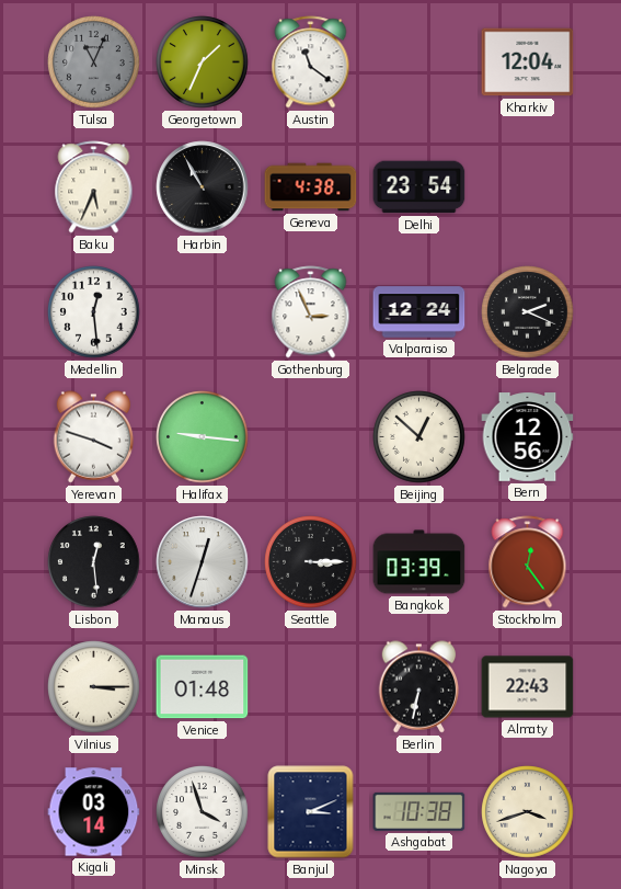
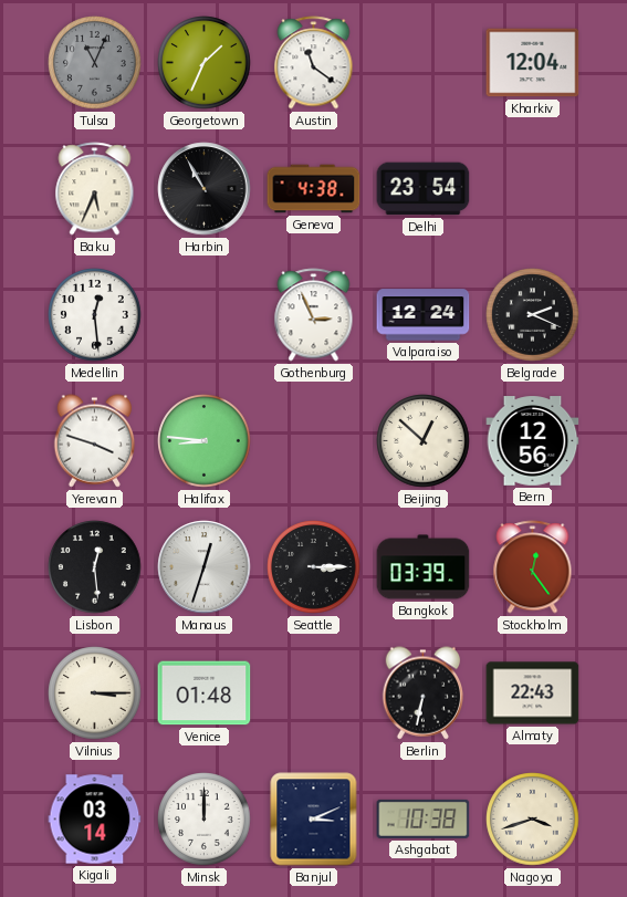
Halifax: 9:16 -> 8:46
Minsk: 3:57 -> 12:00
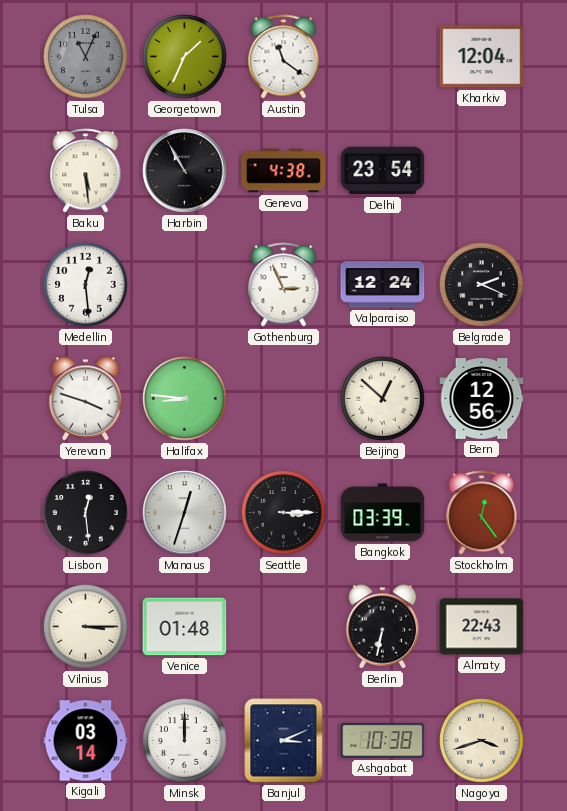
Baku: 5:34 -> 5:29
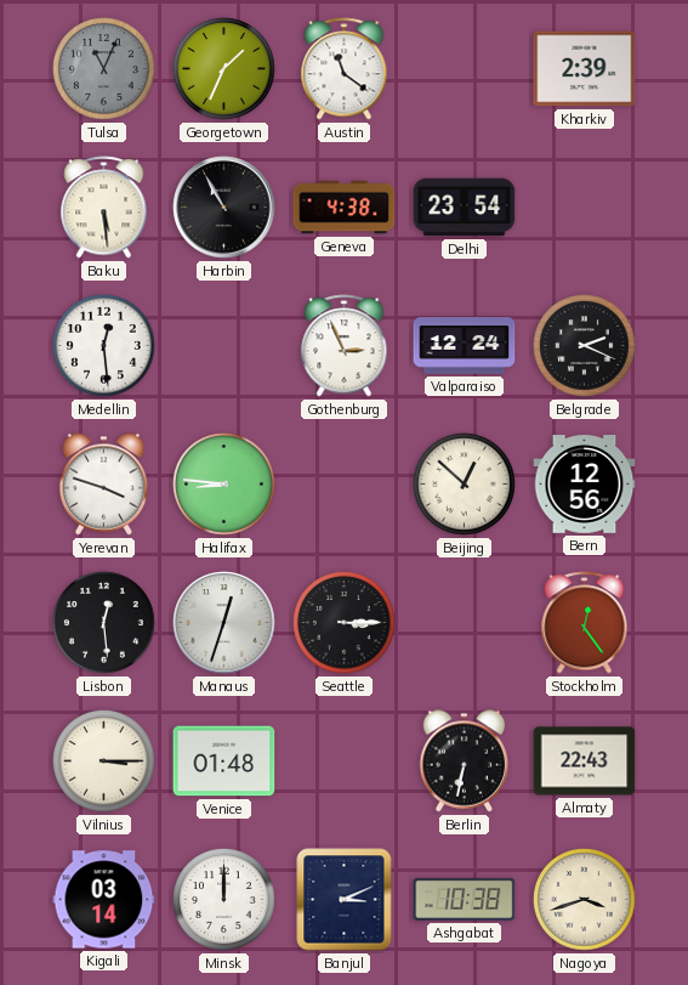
Kharkiv: 12:04 -> 2:39
Bangkok: 03:39 -> none
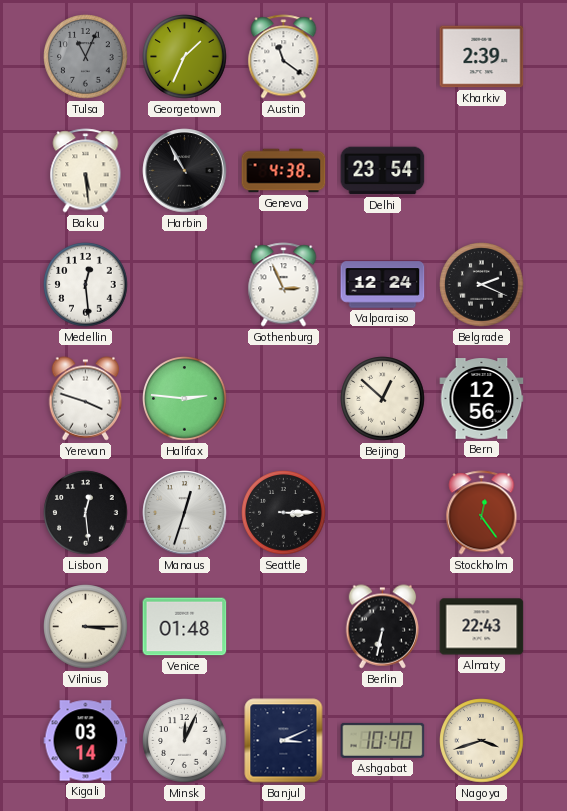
Halifax: 8:46 -> 2:46
Minsk: 12:00 -> 12:04
Ashgabat: 10:38 -> 10:40
